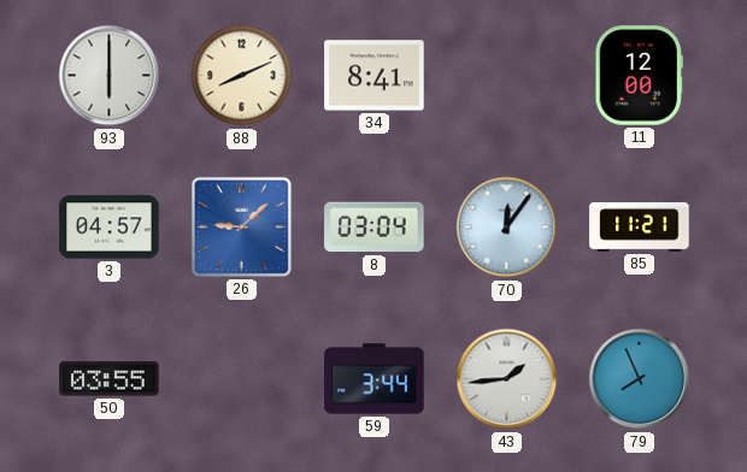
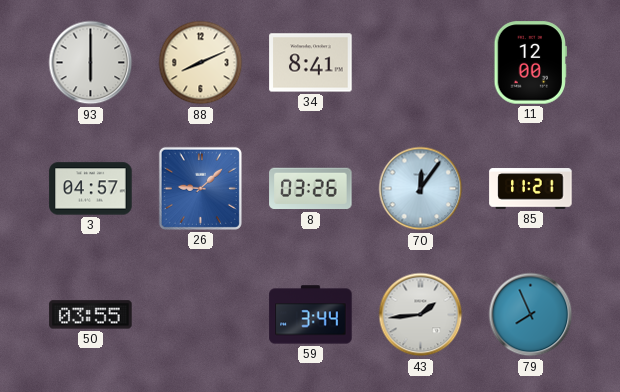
8: 03:04 -> 03:26
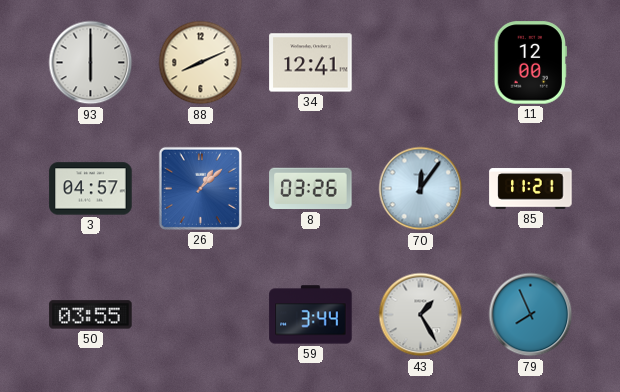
34: 8:41 -> 12:41
26: 9:08 -> 1:08
43: 1:44 -> 1:25
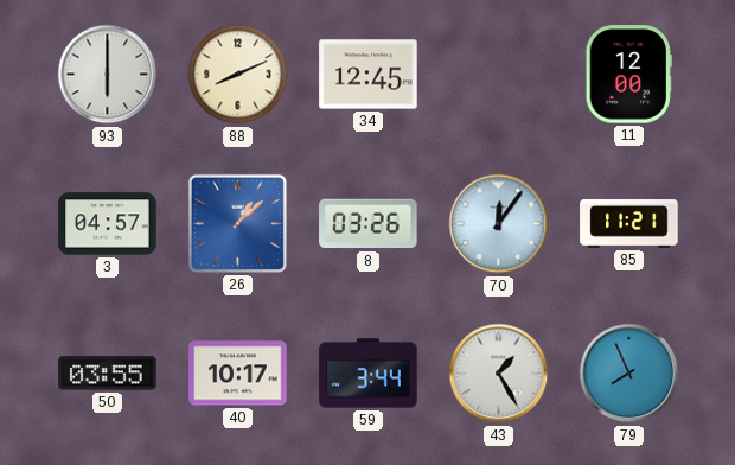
34: 12:41 -> 12:45
40: none -> 10:17
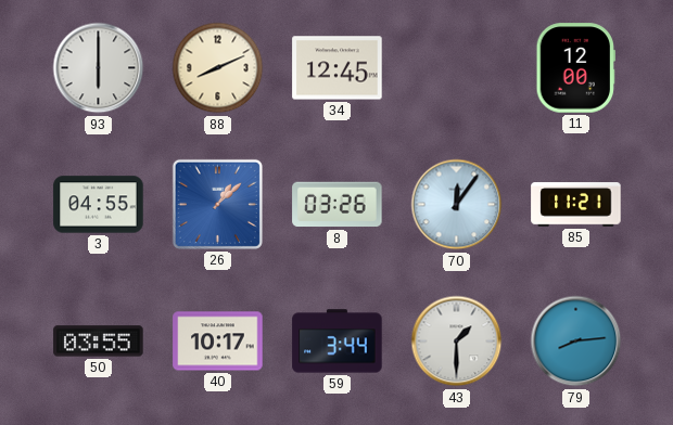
3: 04:57 -> 04:55
43: 1:25 -> 1:30
79: 7:56 -> 8:14
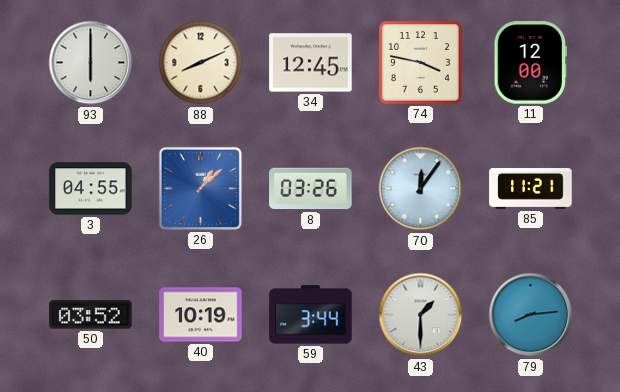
74: none -> 3:47
50: 03:55 -> 03:52
40: 10:17 -> 10:19
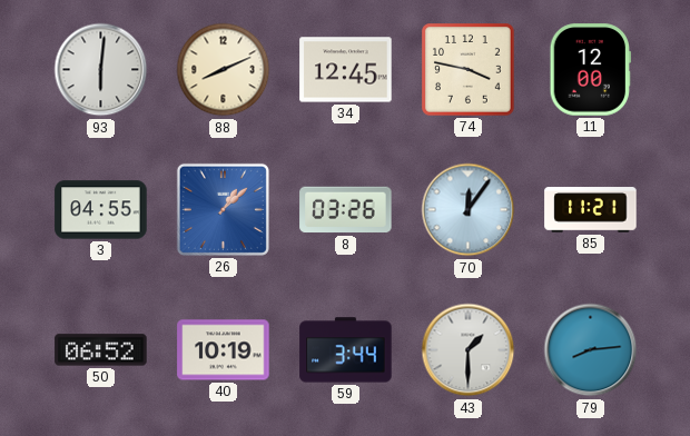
93: 6:00 -> 6:01
50: 03:52 -> 06:52
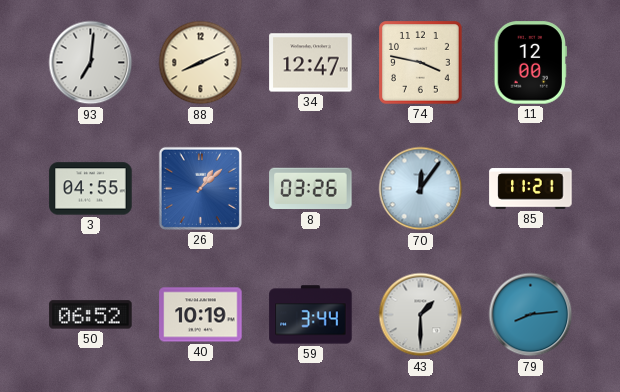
93: 6:01 -> 7:01
34: 12:45 -> 12:47
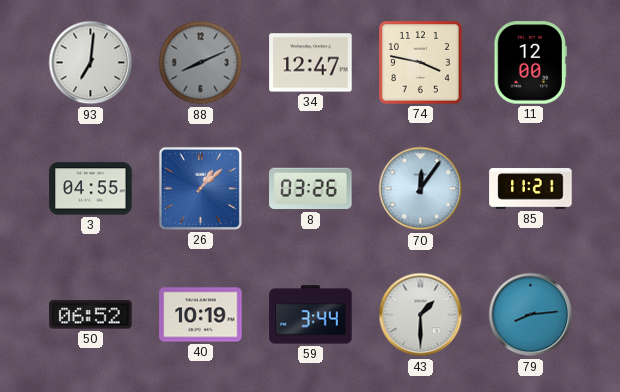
88 dial: cream -> grey
